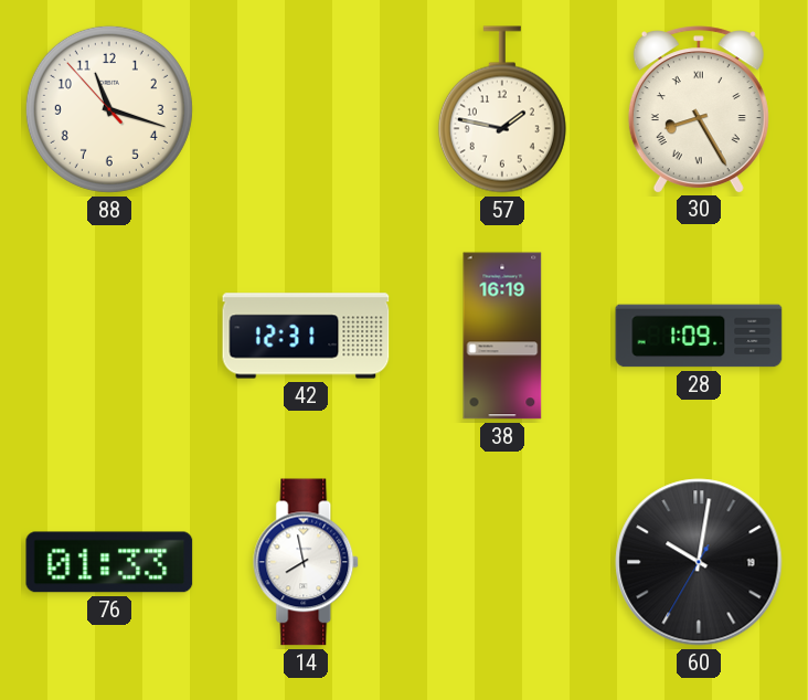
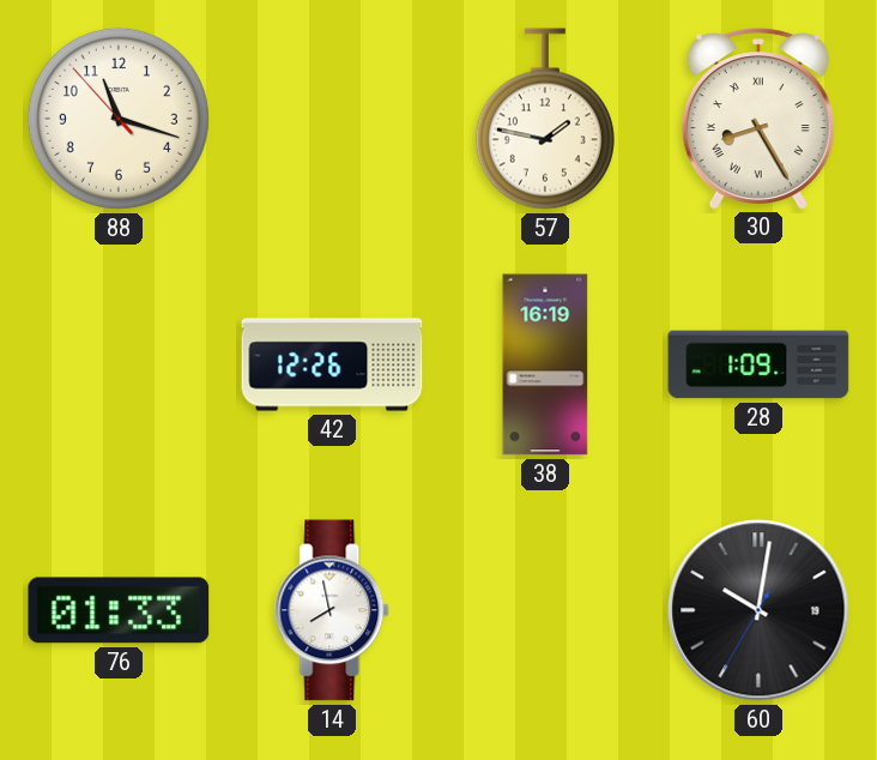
42: 12:31 -> 12:26
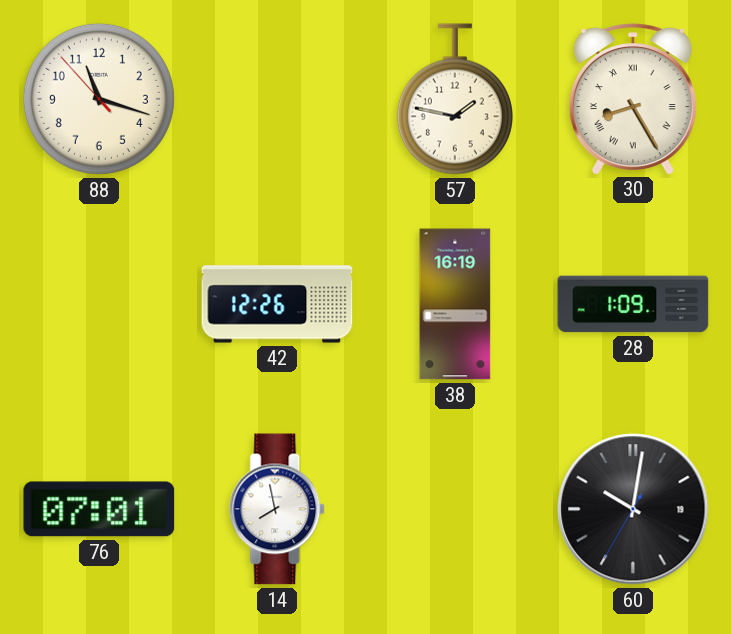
76: 01:33 -> 07:01
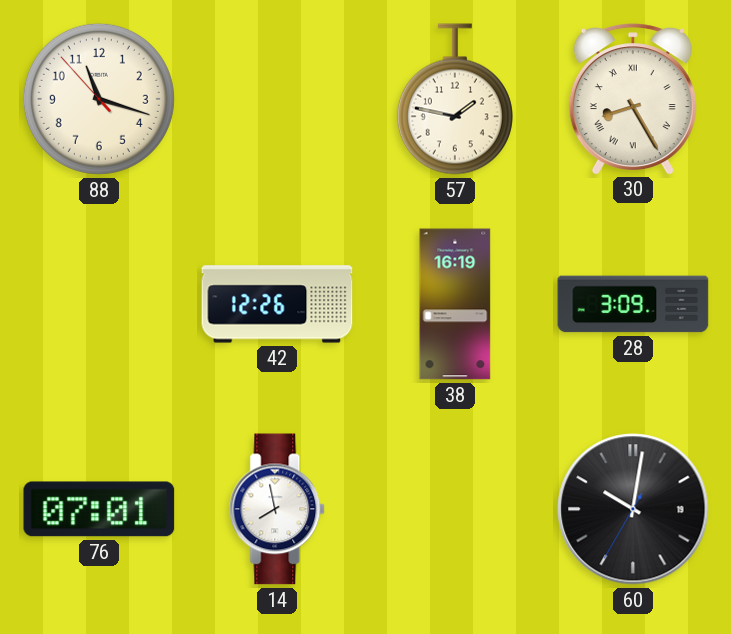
28: 1:09 -> 3:09
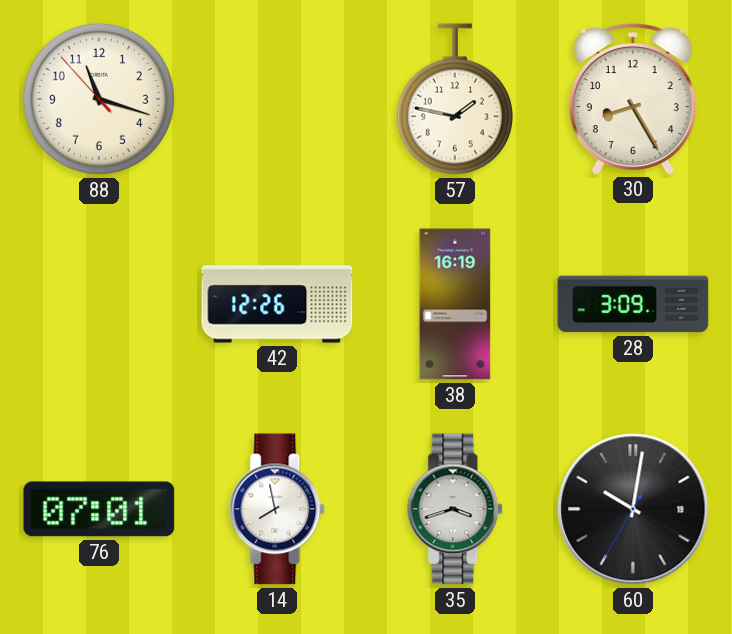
30 numerals: Roman -> Arabic
35: none -> 3:42
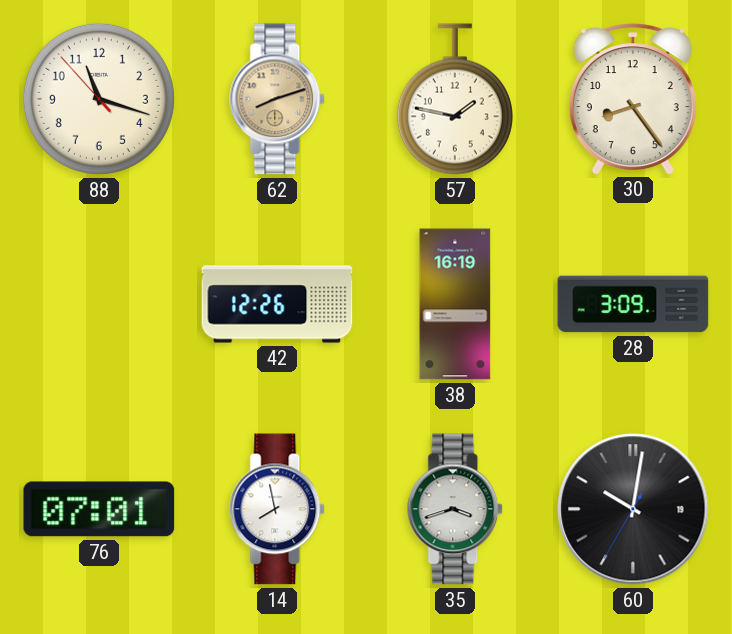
62: none -> 8:12
30: 8:25 -> 8:24
